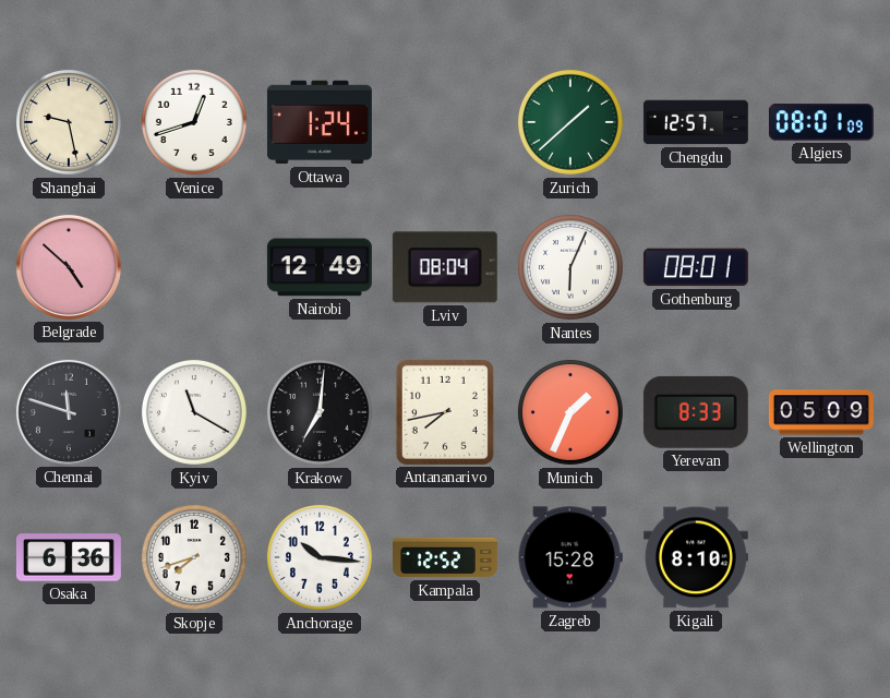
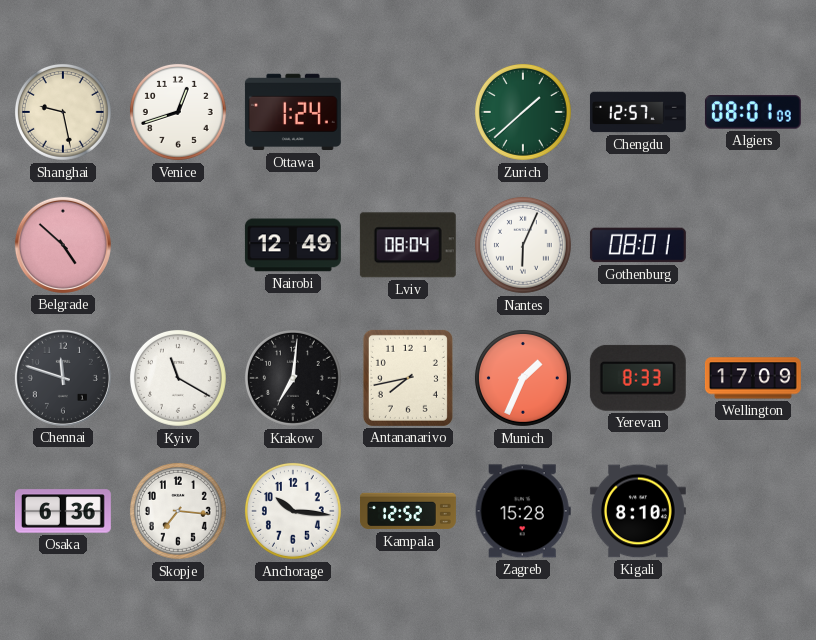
Wellington: 05:09 -> 17:09
Skopje: 7:42 -> 7:16
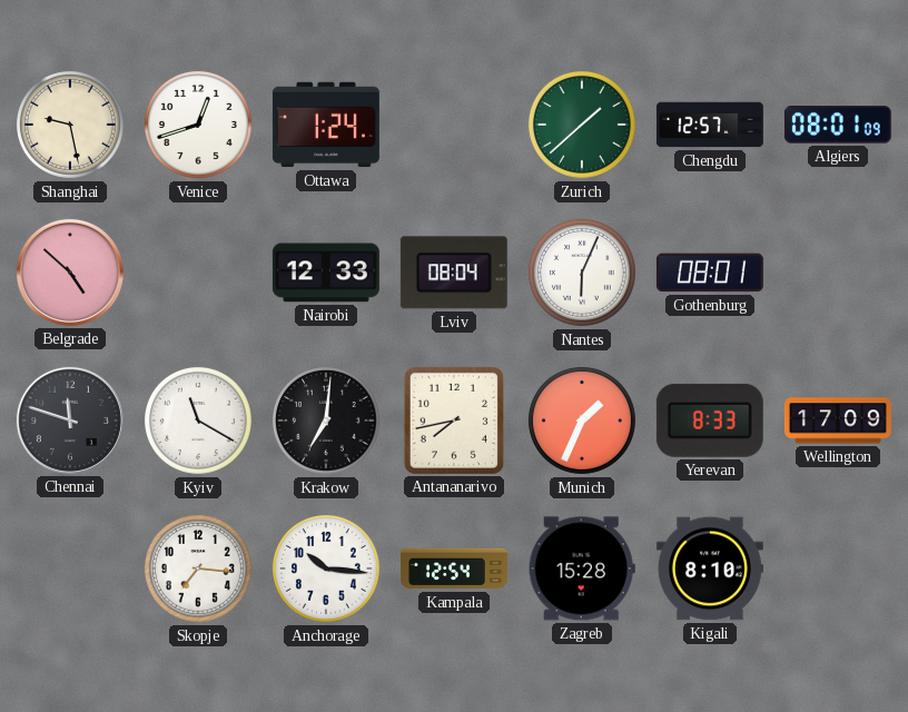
Nairobi: 12:49 -> 12:33
Osaka: 6:36 -> none
Kampala: 12:52 -> 12:54
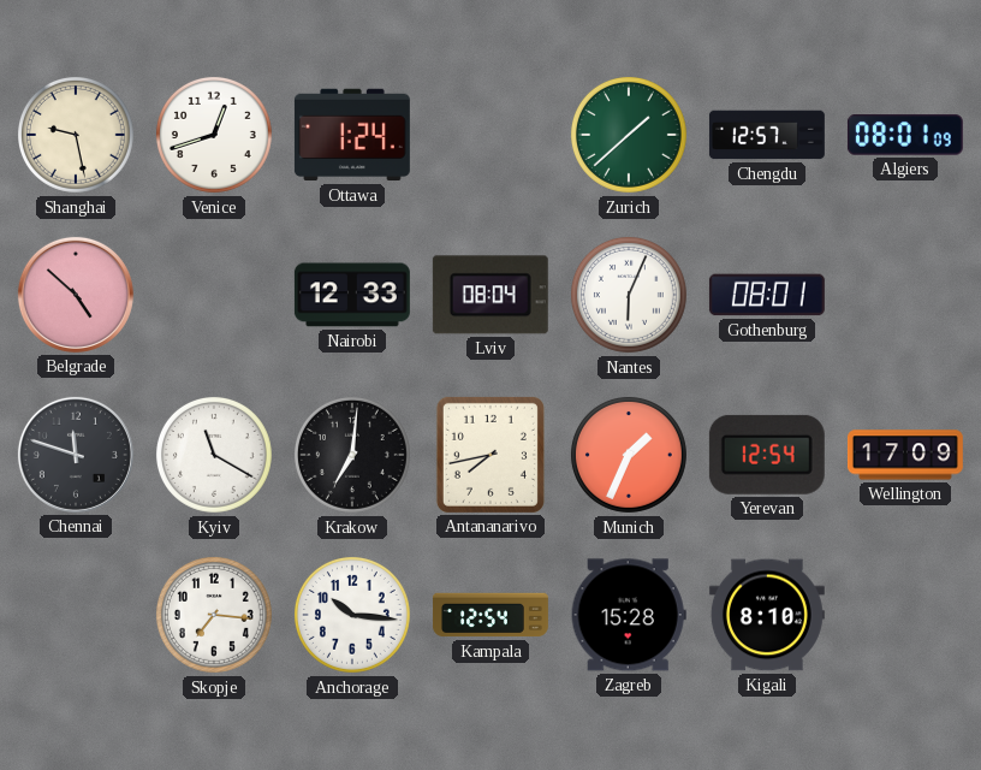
Yerevan: 8:33 -> 12:54
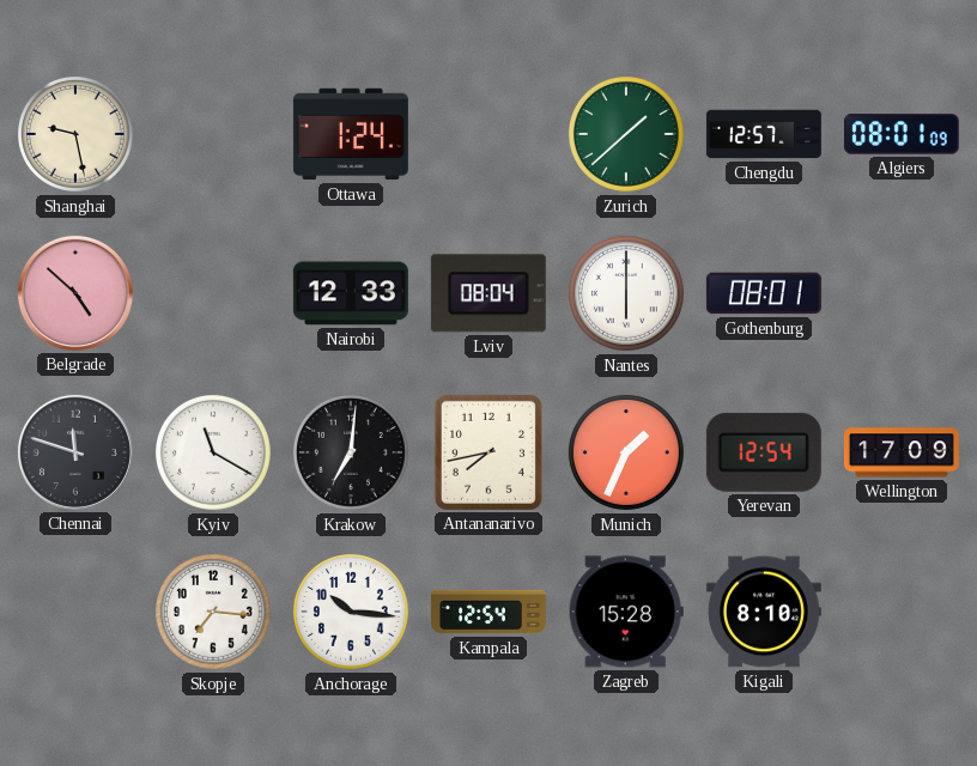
Venice: 12:42 -> none
Nantes: 6:04 -> 6:00
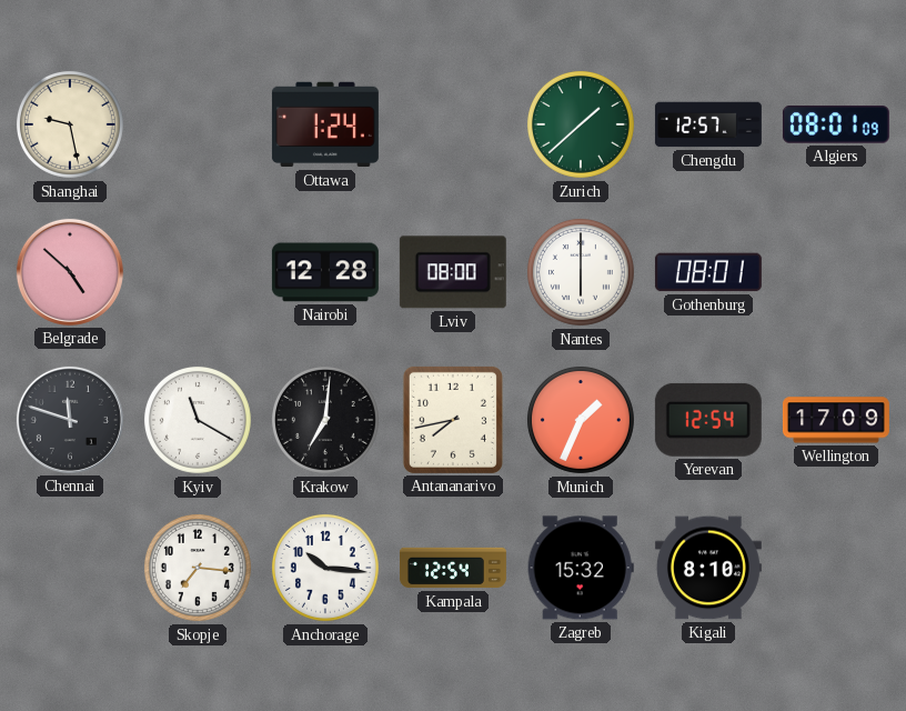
Nairobi: 12:33 -> 12:28
Lviv: 08:04 -> 08:00
Zagreb: 15:28 -> 15:32
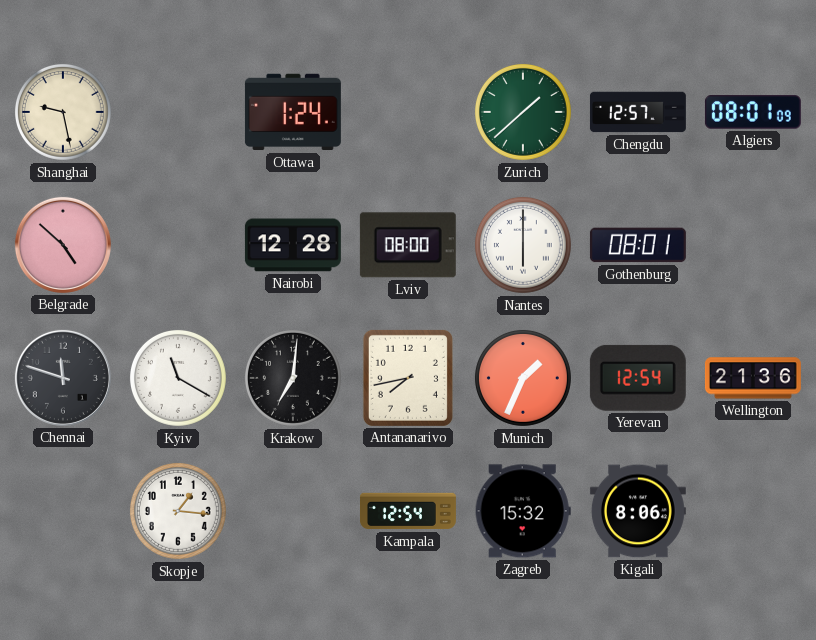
Wellington: 17:09 -> 21:36
Skopje: 7:16 -> 1:16
Anchorage: 10:16 -> none
Kigali: 8:10 -> 8:06
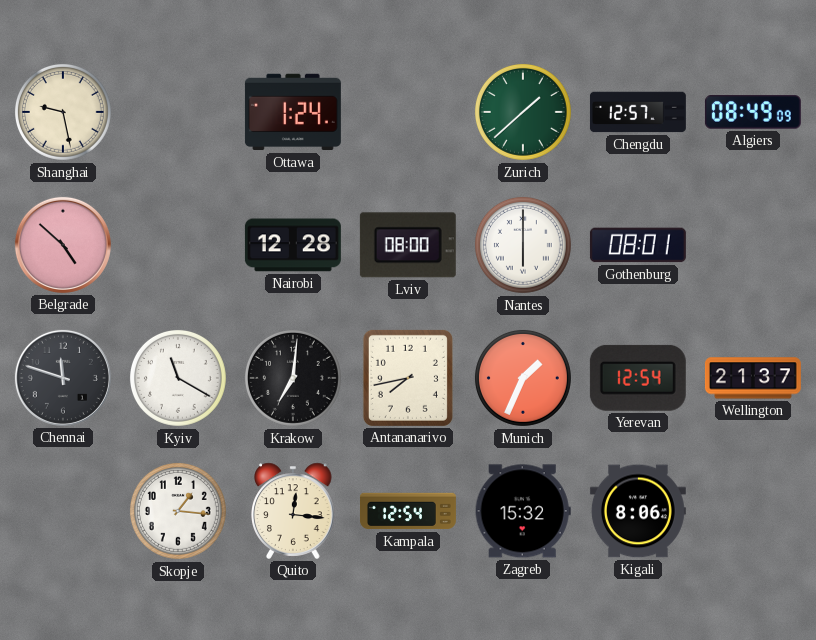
Algiers: 08:01 -> 08:49
Wellington: 21:36 -> 21:37
Quito: none -> 12:16
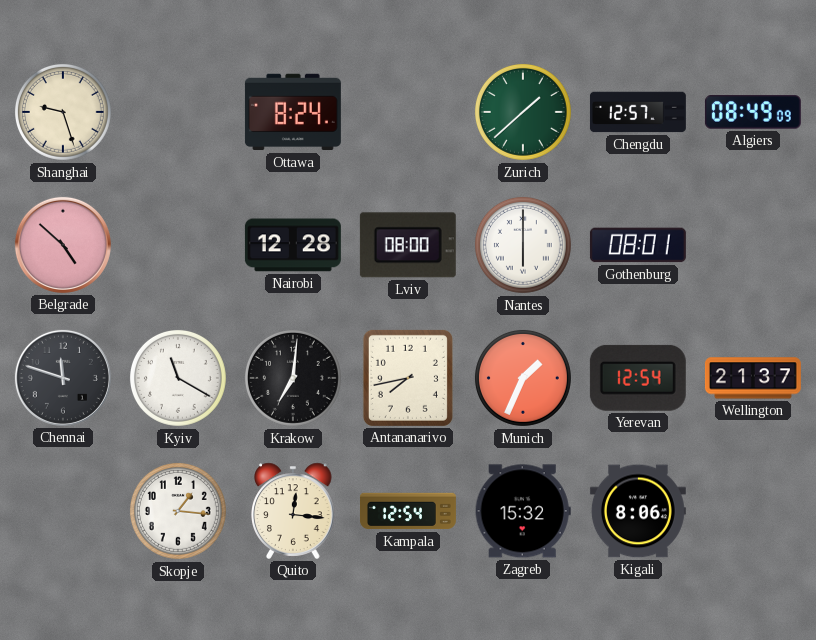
Shanghai: 9:28 -> 9:27
Ottawa: 1:24 -> 8:24
